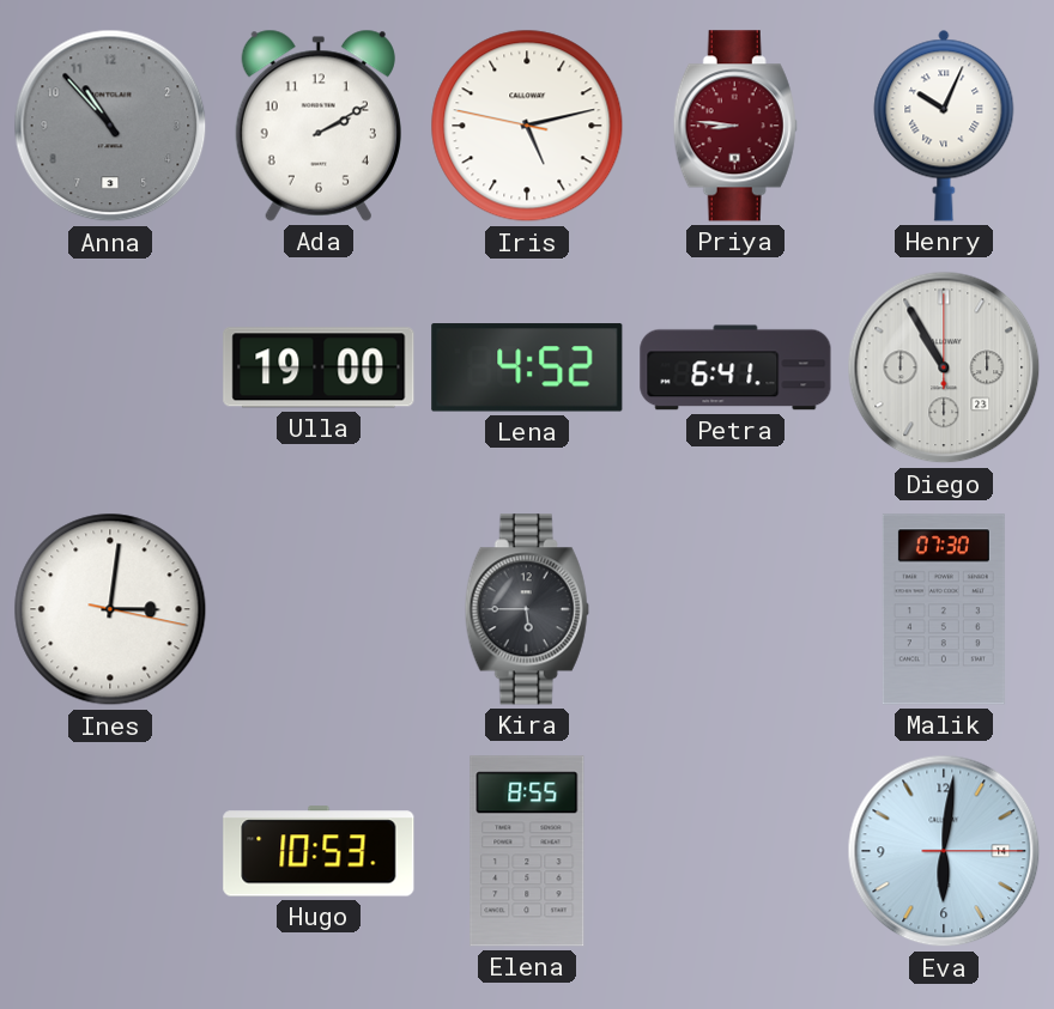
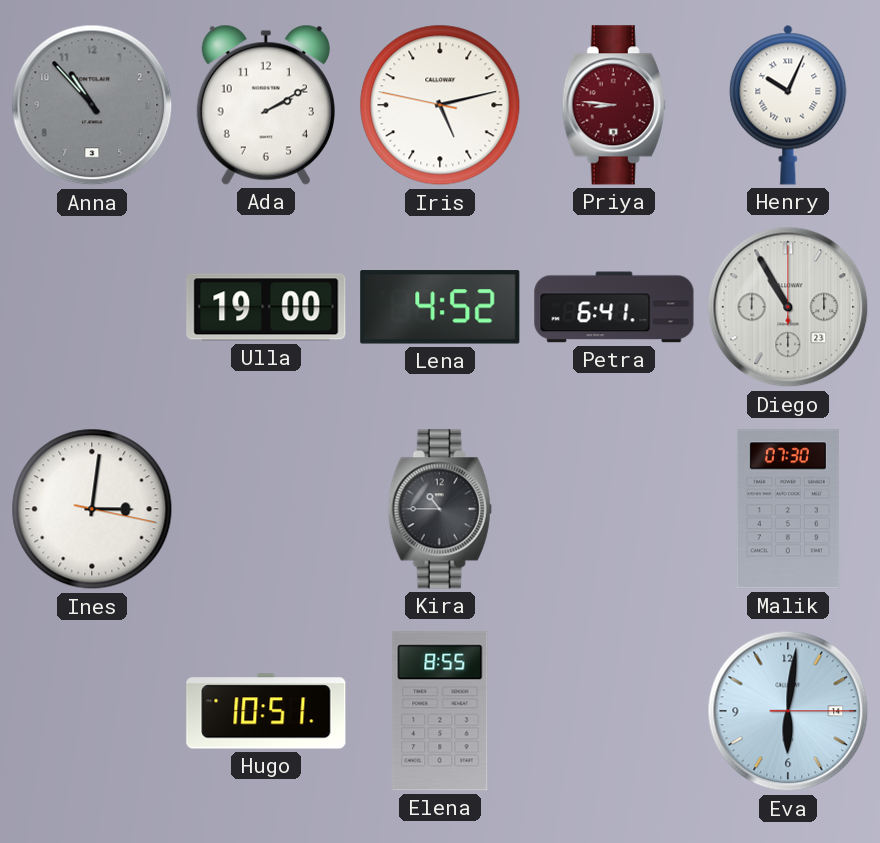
Kira: 5:45 -> 10:45
Hugo: 10:53 -> 10:51
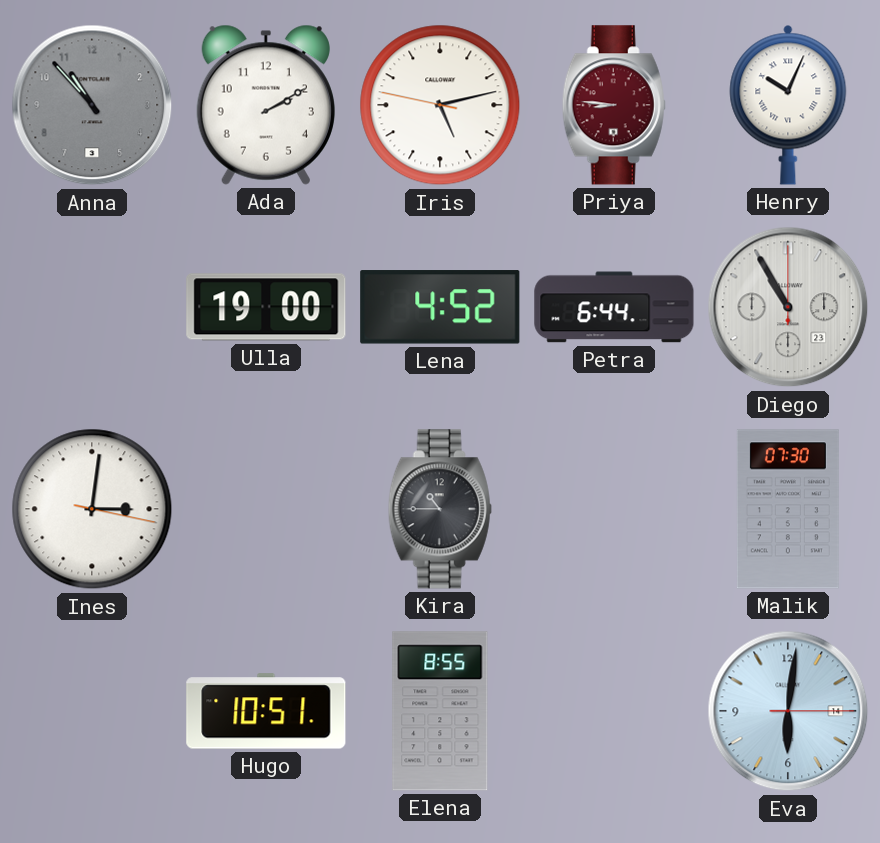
Petra: 6:41 -> 6:44
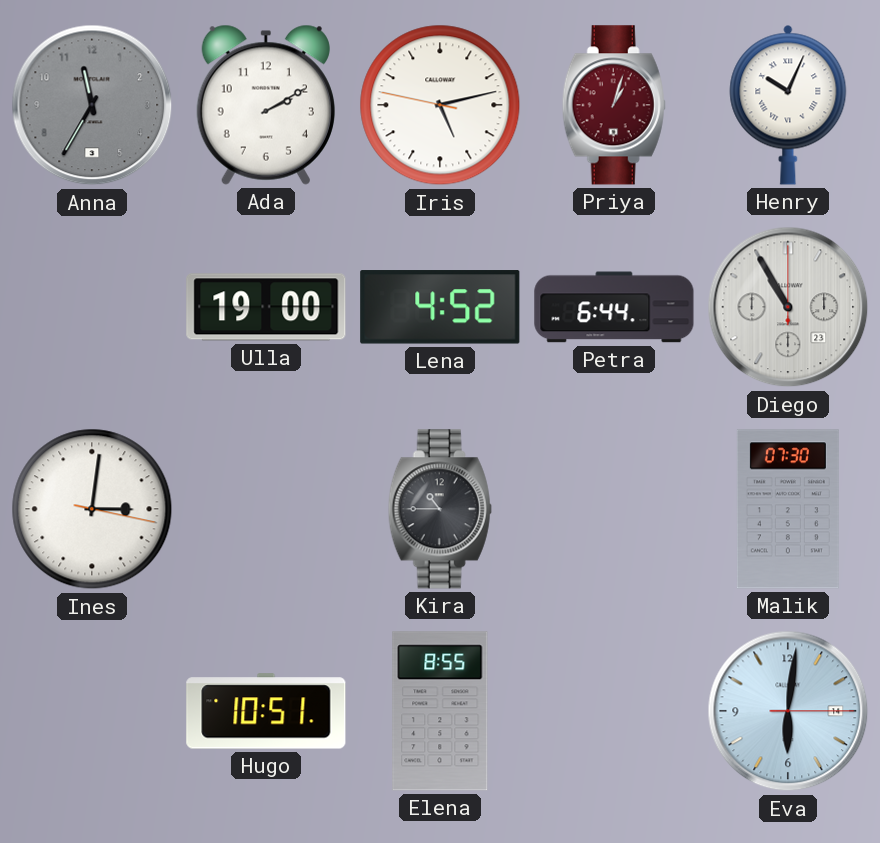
Anna: 10:53 -> 11:35
Priya: 8:46 -> 1:03
